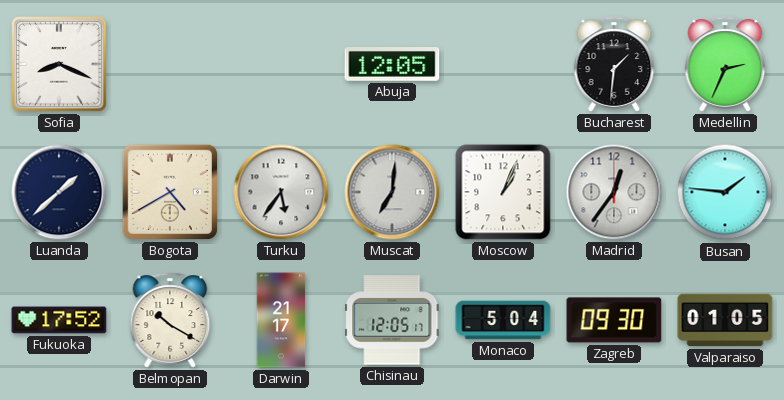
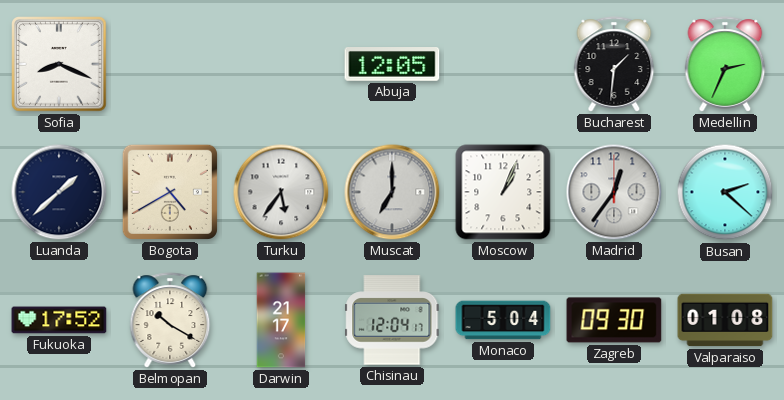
Muscat: 7:01 -> 7:00
Busan: 1:46 -> 2:22
Chisinau: 12:05 -> 12:04
Valparaiso: 01:05 -> 01:08
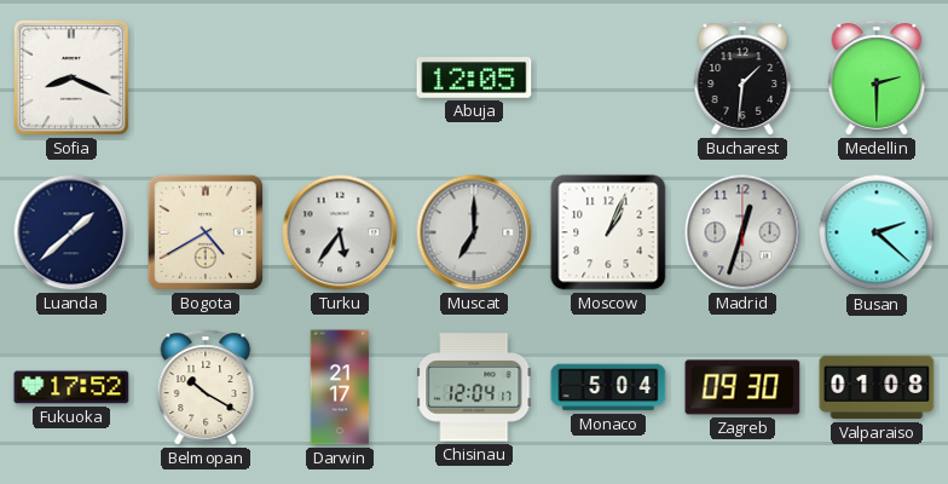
Medellin: 2:34 -> 2:30
Madrid: 12:36 -> 12:33
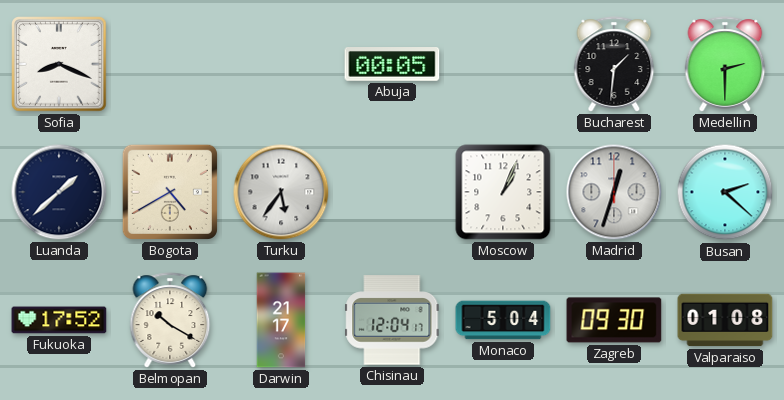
Abuja: 12:05 -> 00:05
Muscat: 7:00 -> none
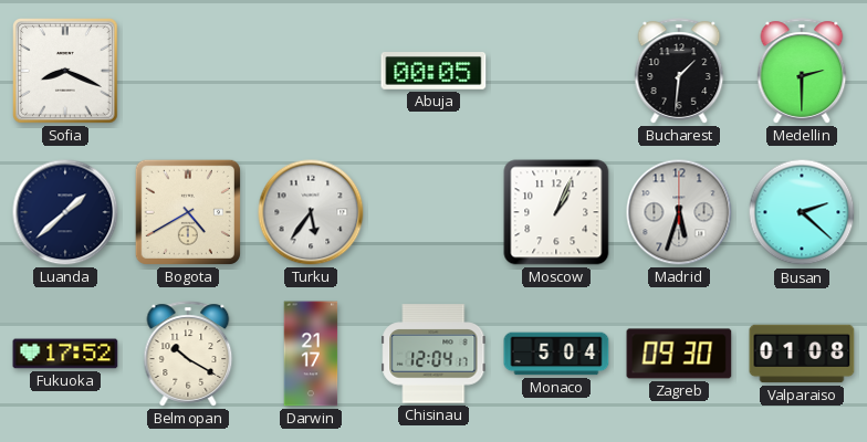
Madrid: 12:33 -> 5:33
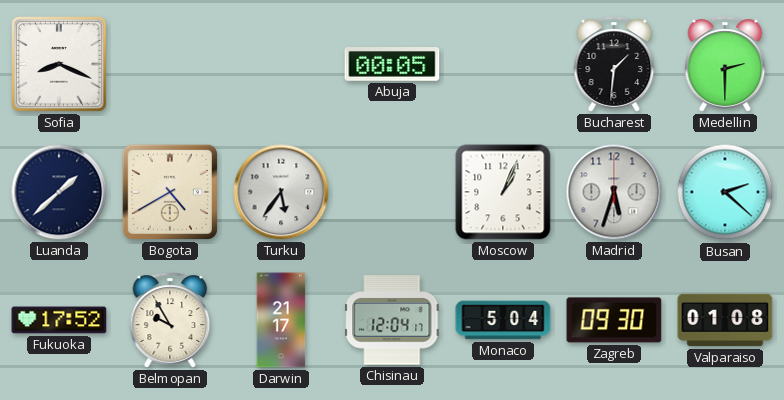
Belmopan: 10:20 -> 9:55
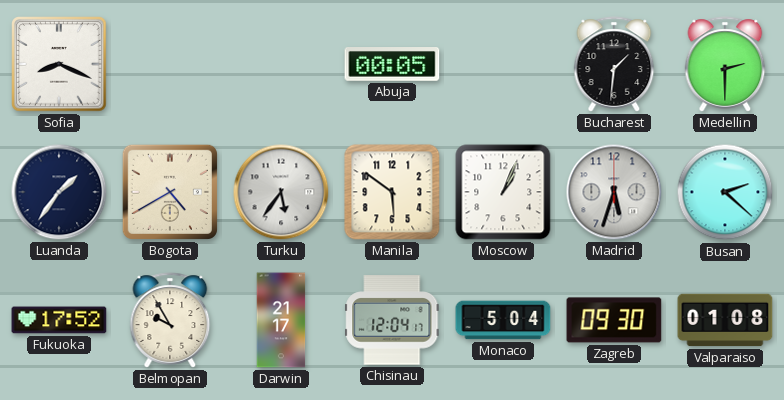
Luanda: 1:38 -> 1:36
Manila: none -> 5:51
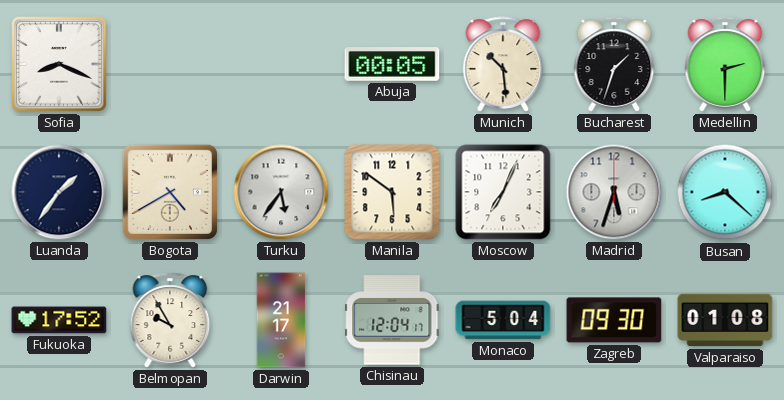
Munich: none -> 10:29
Bucharest: 1:31 -> 1:33
Moscow: 1:04 -> 7:04
Busan: 2:22 -> 8:22
